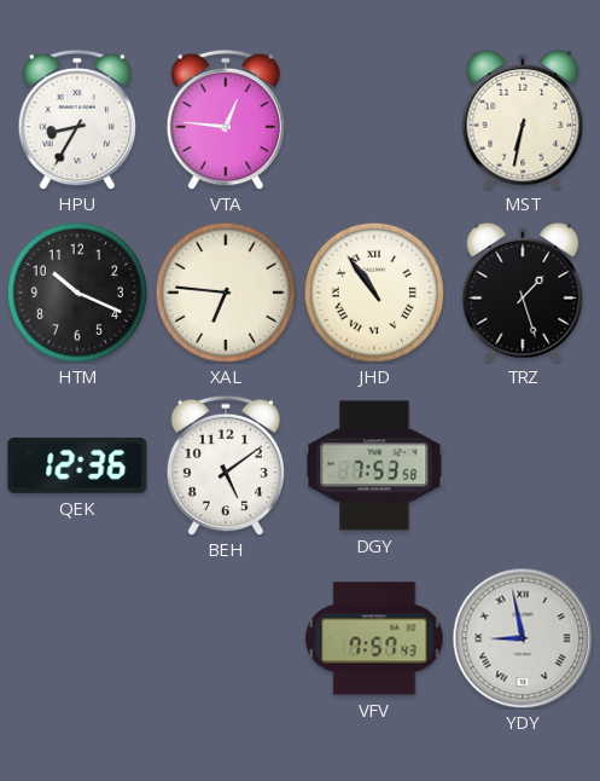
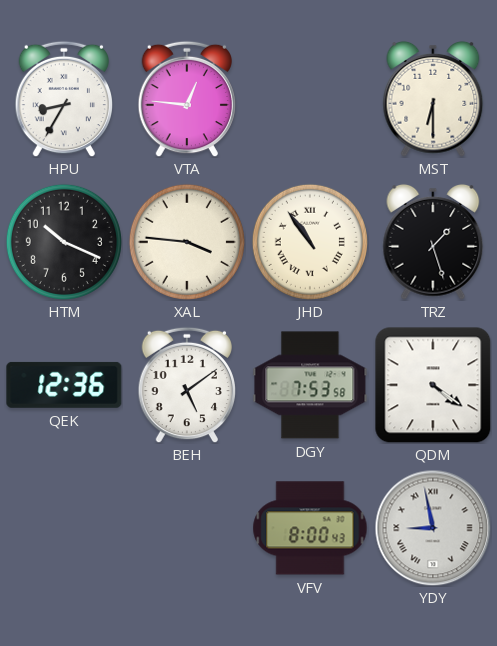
MST: 6:32 -> 6:30
XAL: 6:46 -> 3:46
QDM: none -> 4:21
VFV: 7:57 -> 8:00
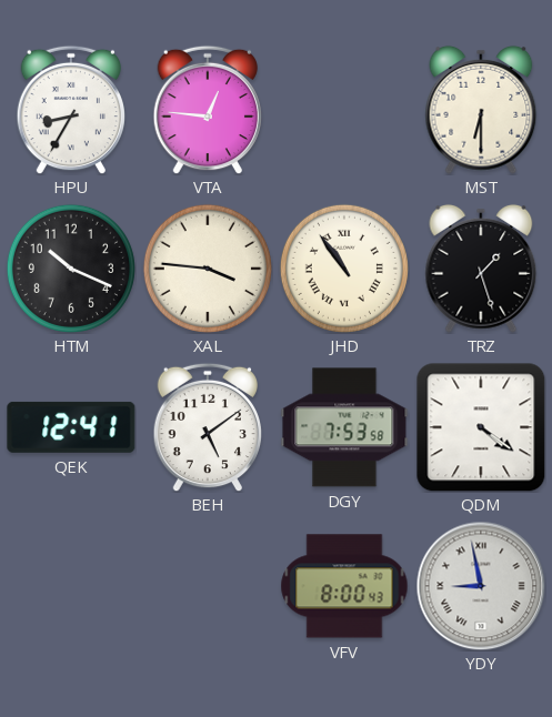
QEK: 12:36 -> 12:41
